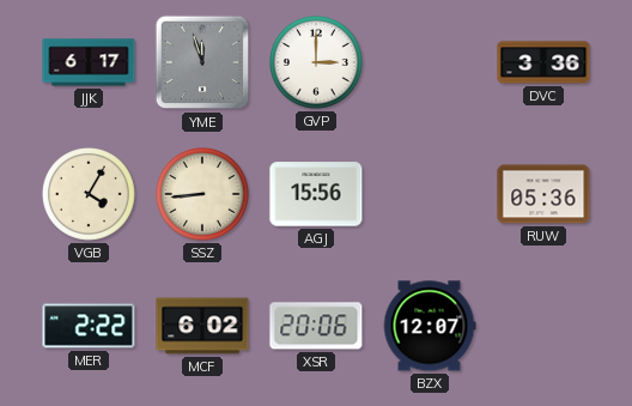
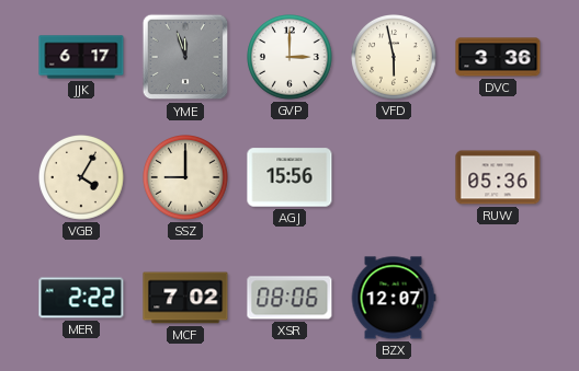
VFD: none -> 5:58
SSZ: 8:44 -> 9:00
MCF: 6:02 -> 7:02
XSR: 20:06 -> 08:06
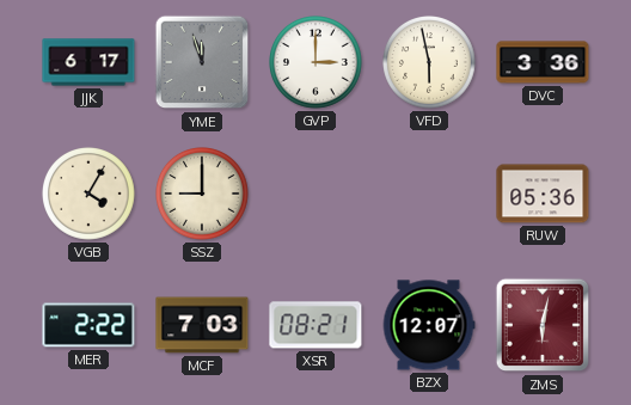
AGJ: 15:56 -> none
MCF: 7:02 -> 7:03
XSR: 08:06 -> 08:21
ZMS: none -> 6:02
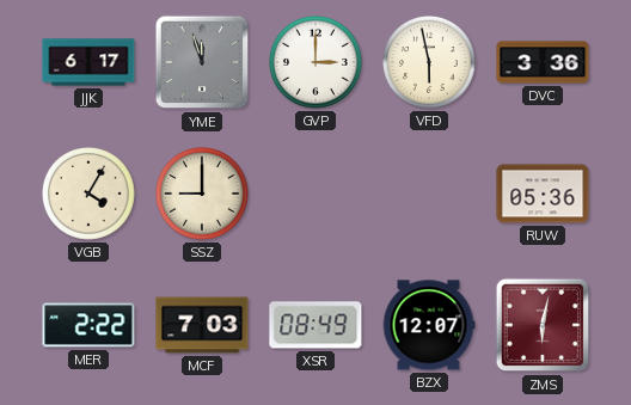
XSR: 08:21 -> 08:49
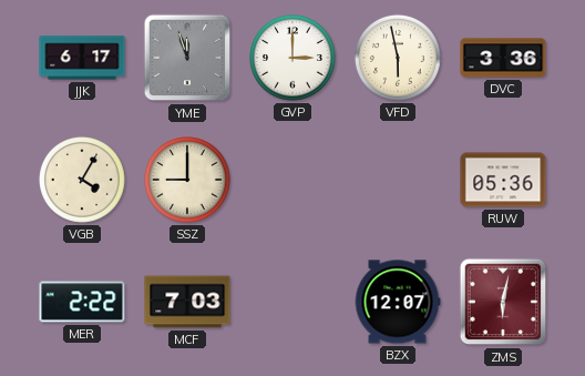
XSR: 08:49 -> none
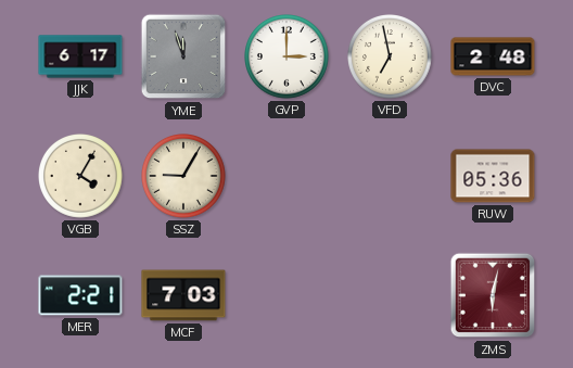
VFD: 5:58 -> 6:58
DVC: 3:36 -> 2:48
SSZ: 9:00 -> 9:05
MER: 2:22 -> 2:21
BZX: 12:07 -> none
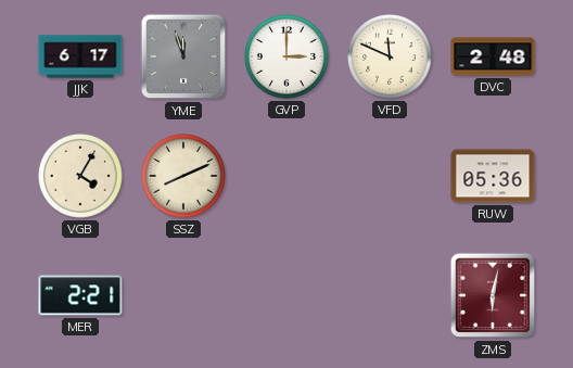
VFD: 6:58 -> 11:49
SSZ: 9:05 -> 8:11
MCF: 7:03 -> none
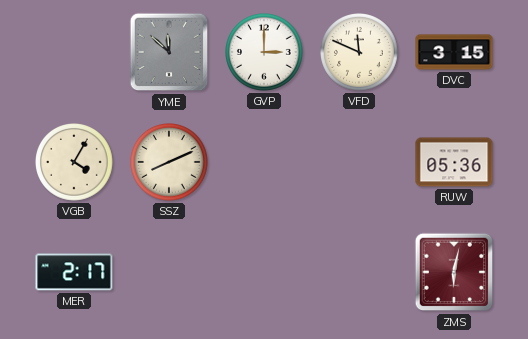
JJK: 6:17 -> none
YME: 11:57 -> 11:52
DVC: 2:48 -> 3:15
MER: 2:21 -> 2:17
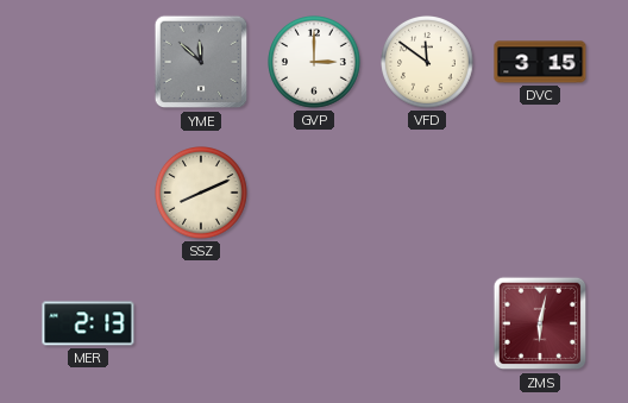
VFD: 11:49 -> 11:51
VGB: 4:05 -> none
RUW: 05:36 -> none
MER: 2:17 -> 2:13
